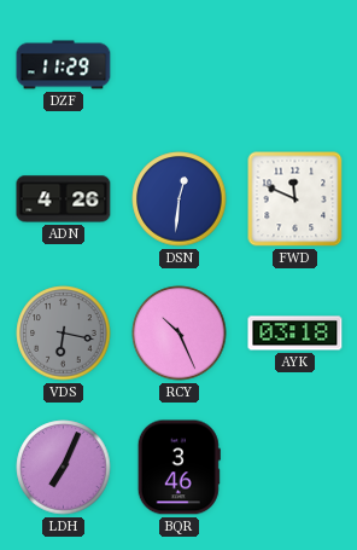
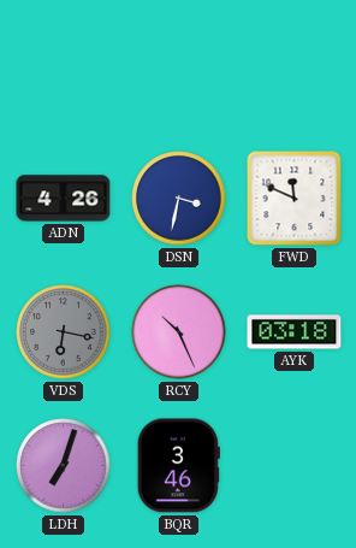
DZF: 11:29 -> none
DSN: 12:31 -> 3:32
LDH: 7:04 -> 7:03
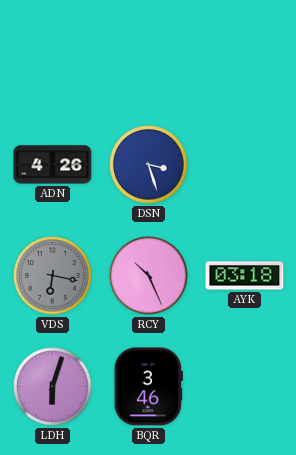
DSN: 3:32 -> 3:27
FWD: 11:49 -> none
LDH: 7:03 -> 6:03
